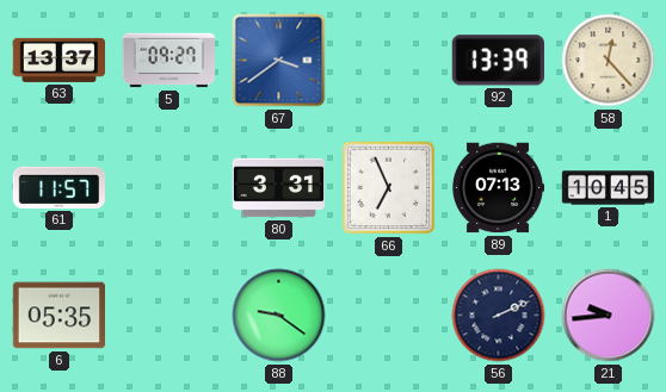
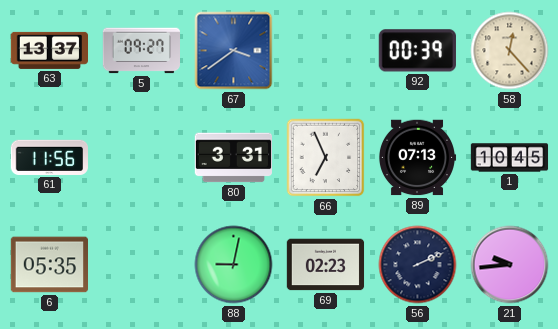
92: 13:39 -> 00:39
61: 11:57 -> 11:56
88: 9:21 -> 9:02
69: none -> 02:23
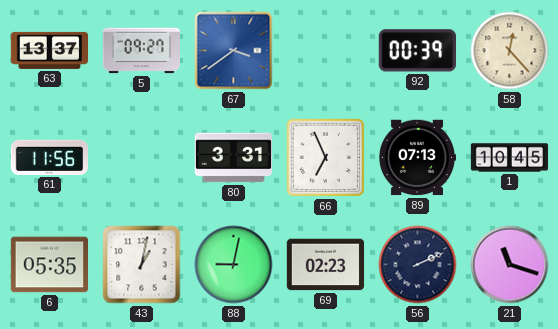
43: none -> 1:02
21: 9:44 -> 11:18
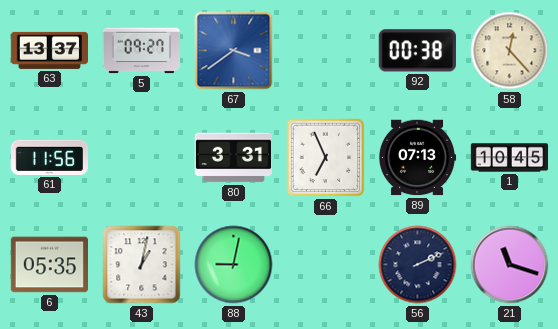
92: 00:39 -> 00:38
69: 02:23 -> none
